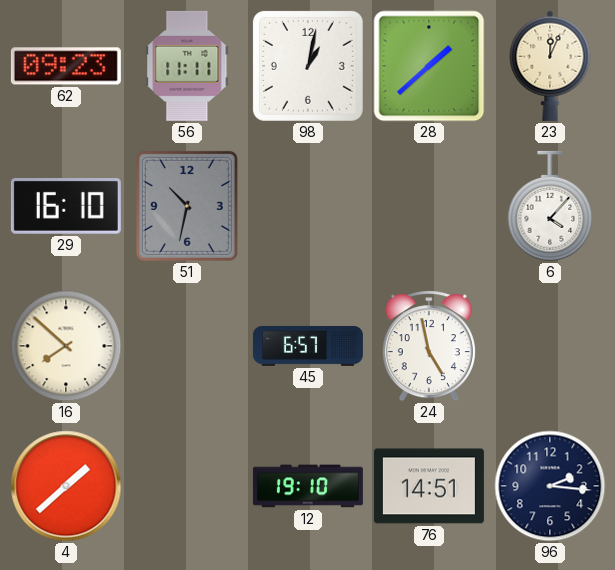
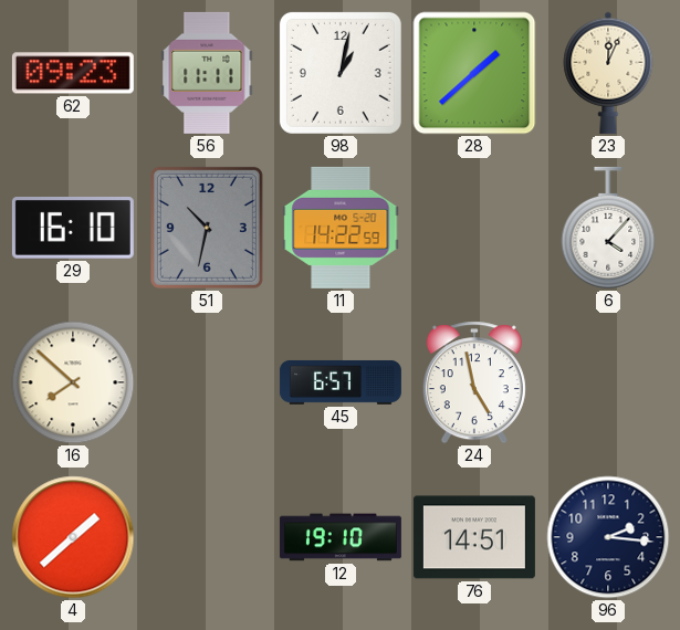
11: none -> 14:22
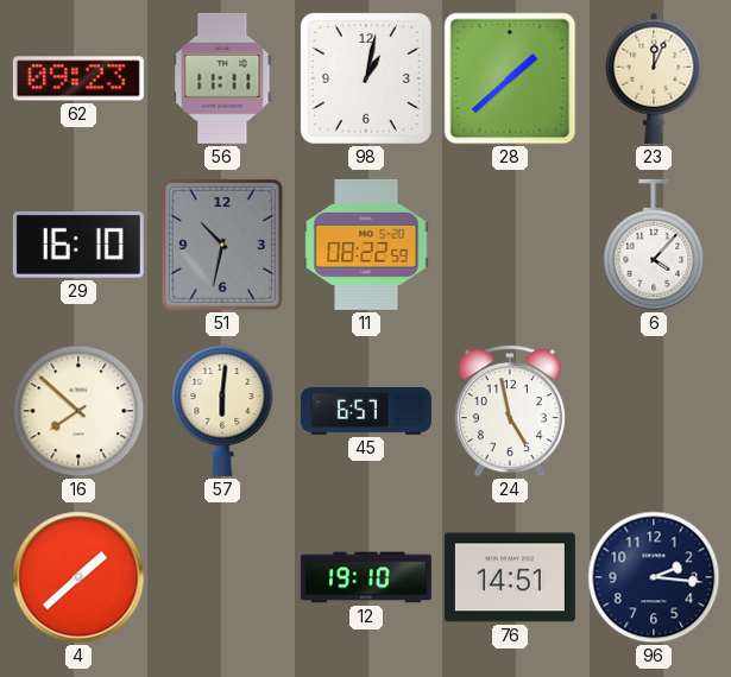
11: 14:22 -> 08:22
57: none -> 6:01
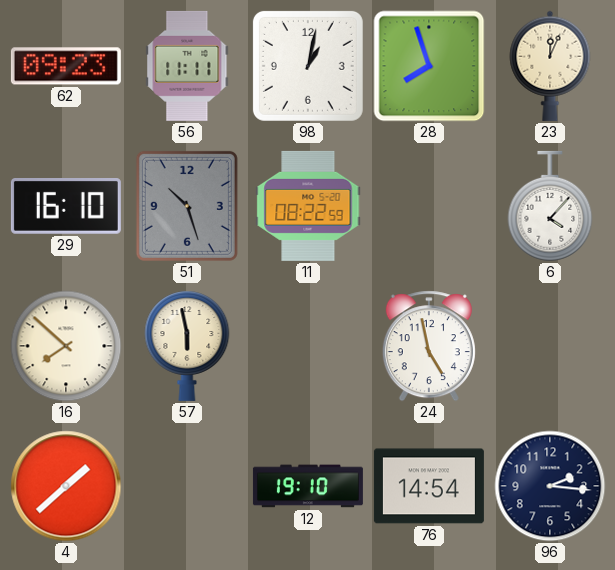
28: 1:38 -> 7:57
51: 10:32 -> 10:27
57: 6:01 -> 5:58
45: 6:57 -> none
76: 14:51 -> 14:54
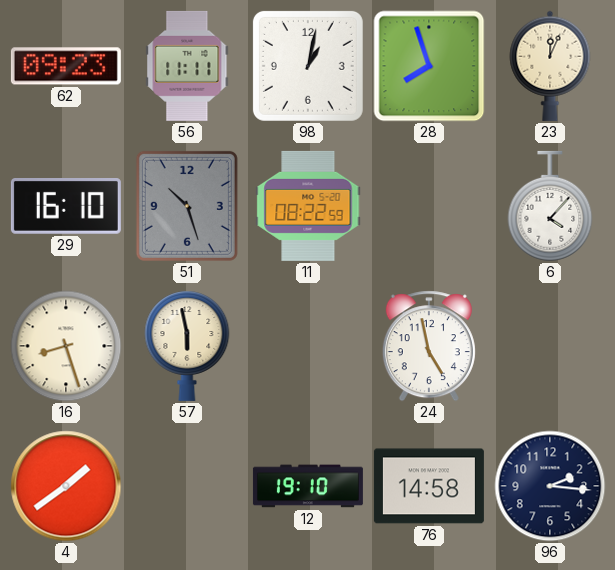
16: 7:52 -> 8:27
4: 1:38 -> 1:39
76: 14:54 -> 14:58
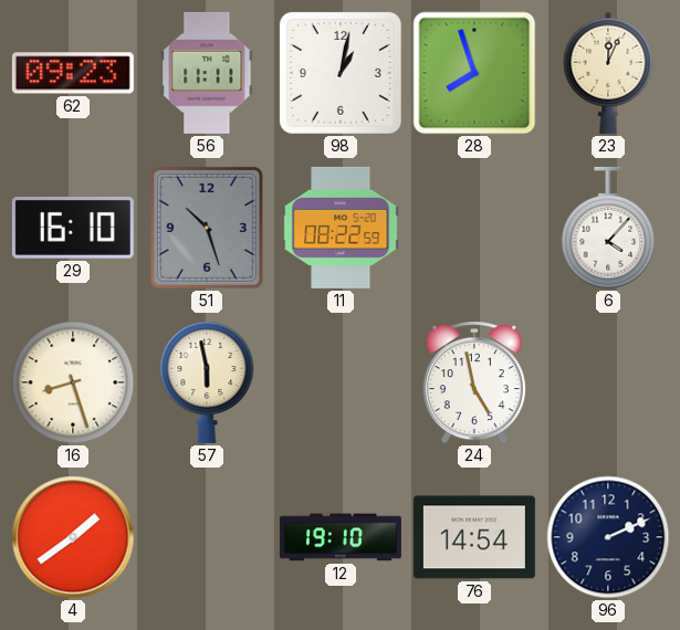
76: 14:58 -> 14:54
96: 2:16 -> 2:11
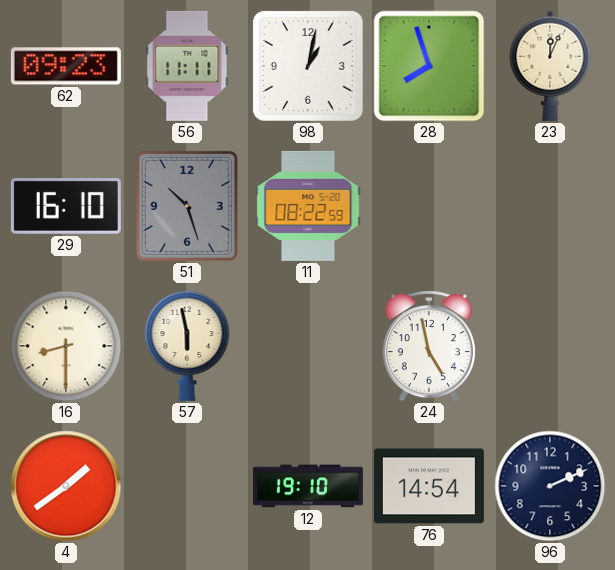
6: 4:07 -> none
16: 8:27 -> 8:30
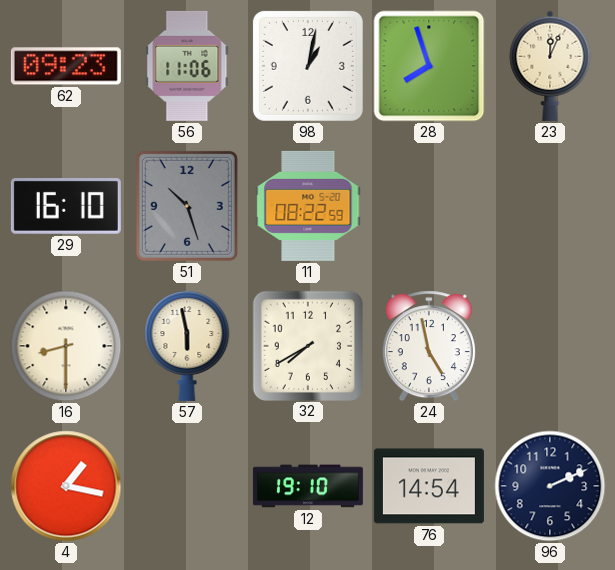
56: 11:11 -> 11:06
32: none -> 7:40
4: 1:39 -> 1:17
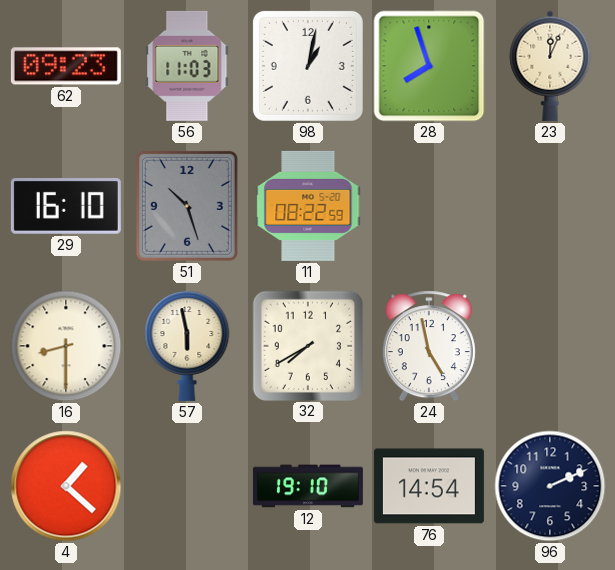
56: 11:06 -> 11:03
4: 1:17 -> 1:22
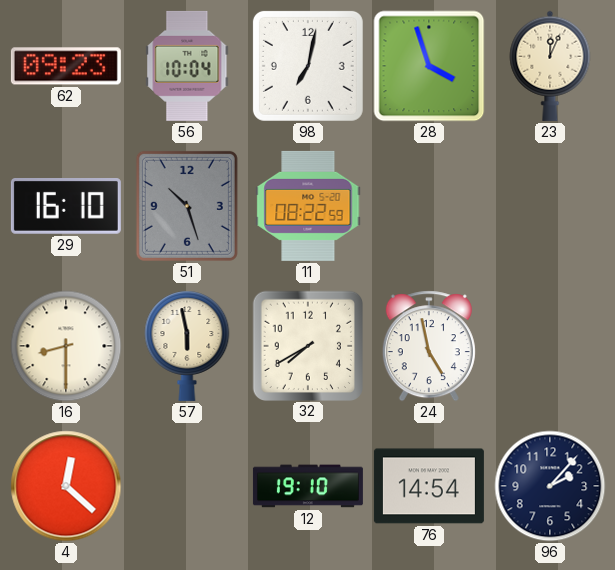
56: 11:03 -> 10:04
98: 1:02 -> 7:02
28: 7:57 -> 3:57
4: 1:22 -> 12:22
96: 2:11 -> 2:07
